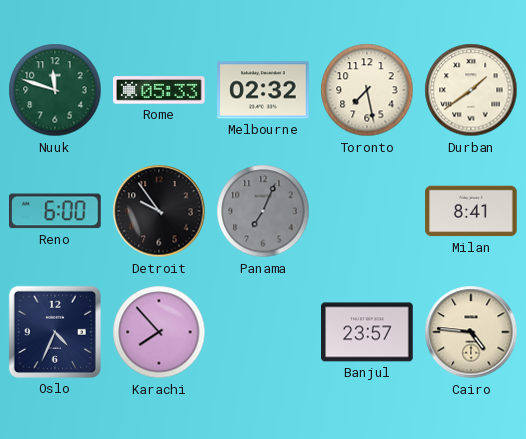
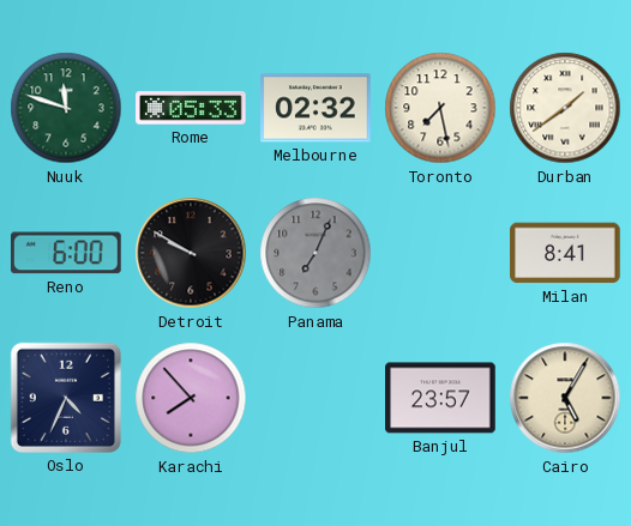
Detroit: 9:54 -> 9:50
Cairo: 4:46 -> 5:05
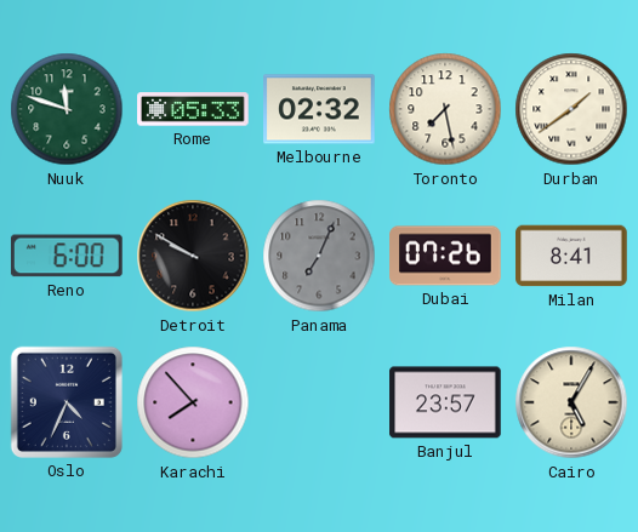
Dubai: none -> 07:26
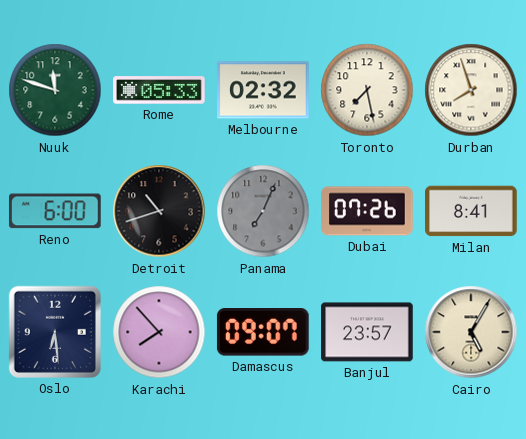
Durban: 1:39 -> 7:57
Detroit: 9:50 -> 10:42
Oslo: 4:34 -> 6:29
Damascus: none -> 09:07
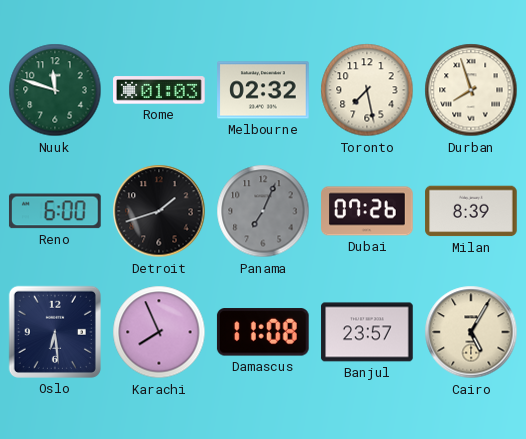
Rome: 05:33 -> 01:03
Detroit: 10:42 -> 1:42
Milan: 8:41 -> 8:39
Karachi: 7:53 -> 7:56
Damascus: 09:07 -> 11:08
